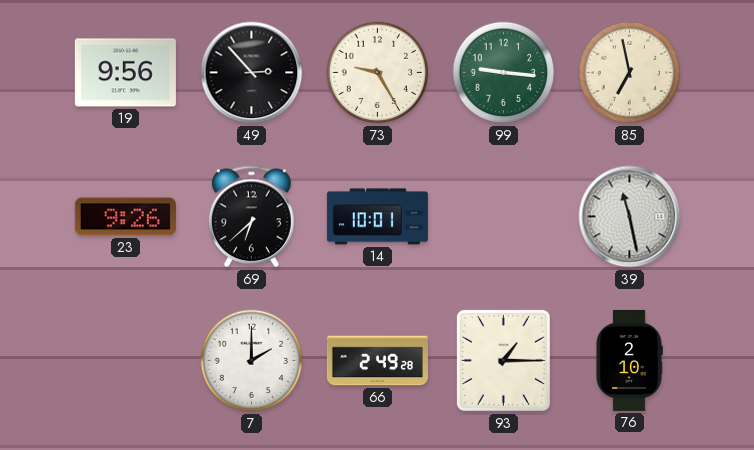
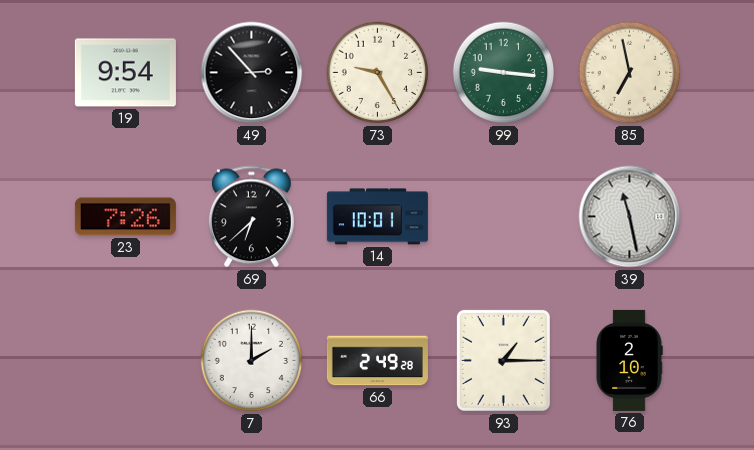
19: 9:56 -> 9:54
23: 9:26 -> 7:26
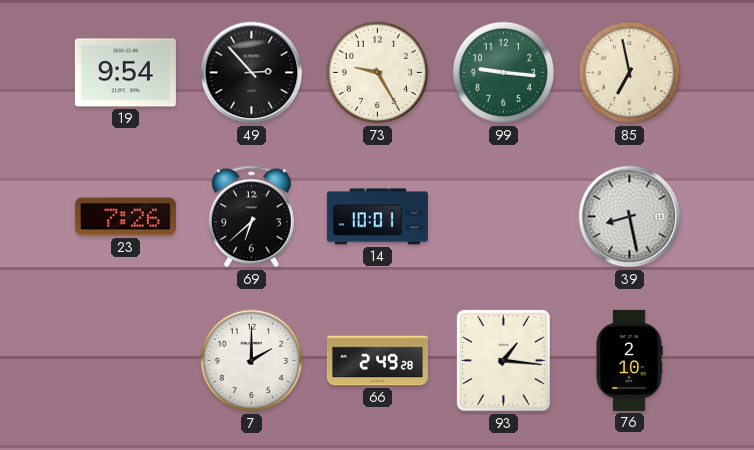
39: 11:28 -> 8:28
93: 1:15 -> 1:16
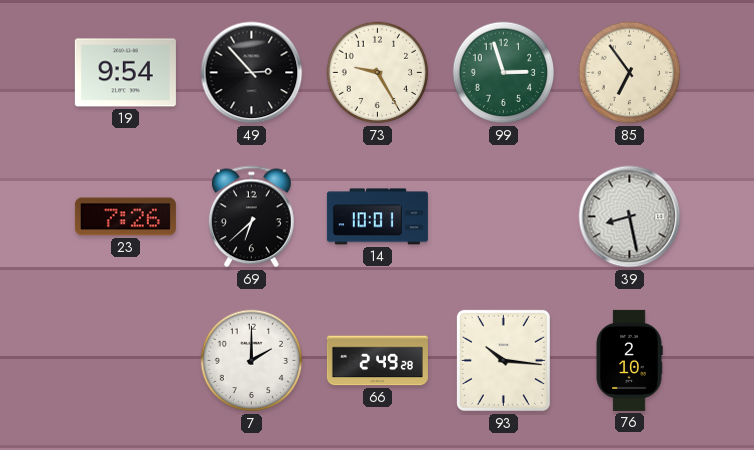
99: 9:16 -> 2:57
85: 6:58 -> 6:54
93: 1:16 -> 10:16
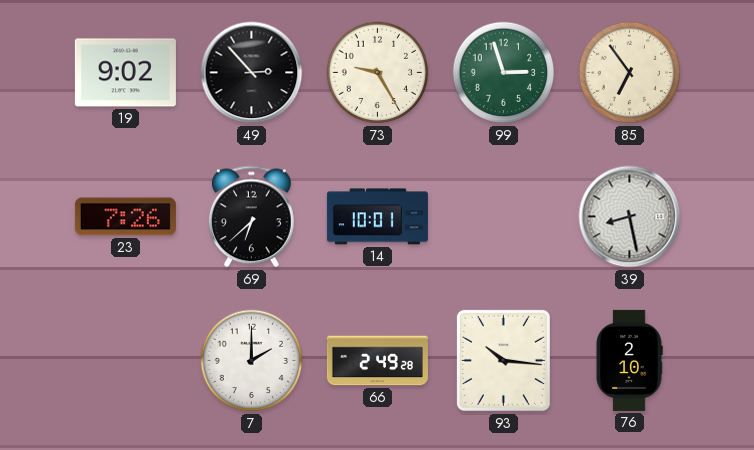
19: 9:54 -> 9:02
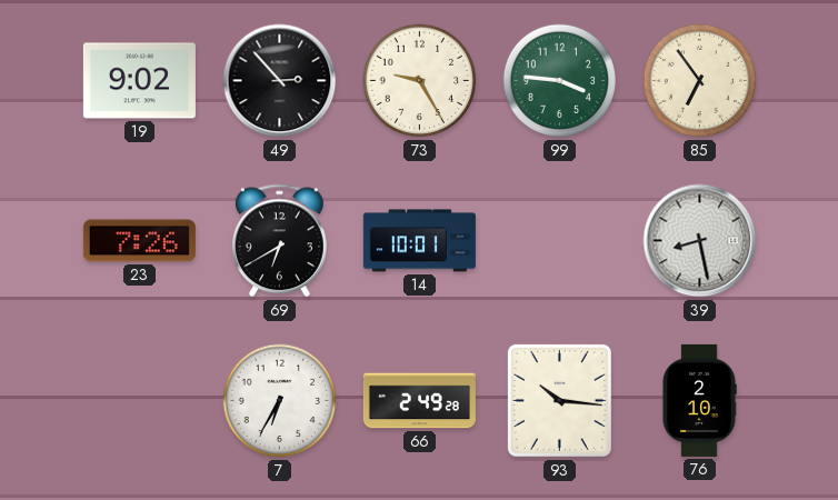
99: 2:57 -> 3:46
69: 6:38 -> 6:40
7: 2:00 -> 6:35
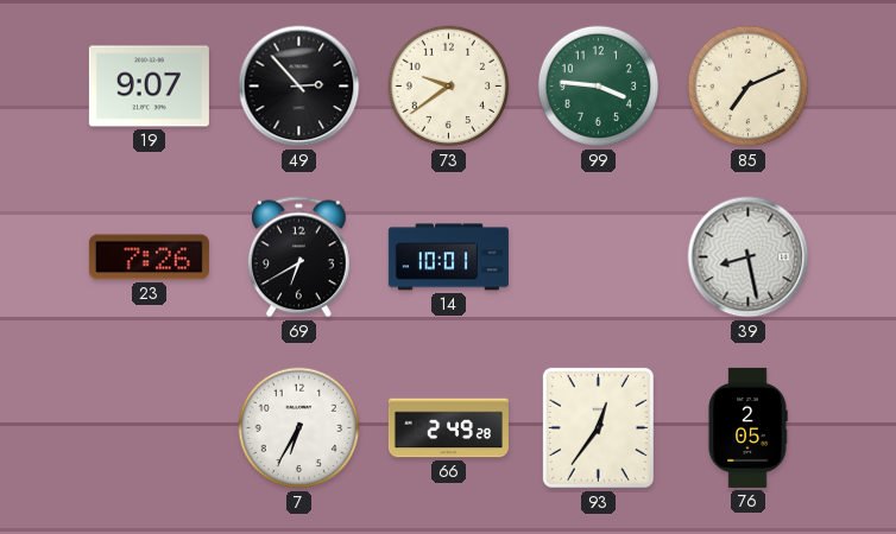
19: 9:02 -> 9:07
73: 9:25 -> 9:39
85: 6:54 -> 7:11
93: 10:16 -> 12:36
76: 2:10 -> 2:05
